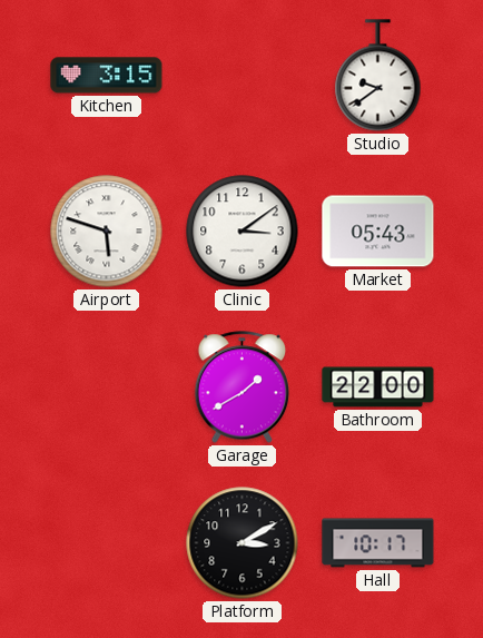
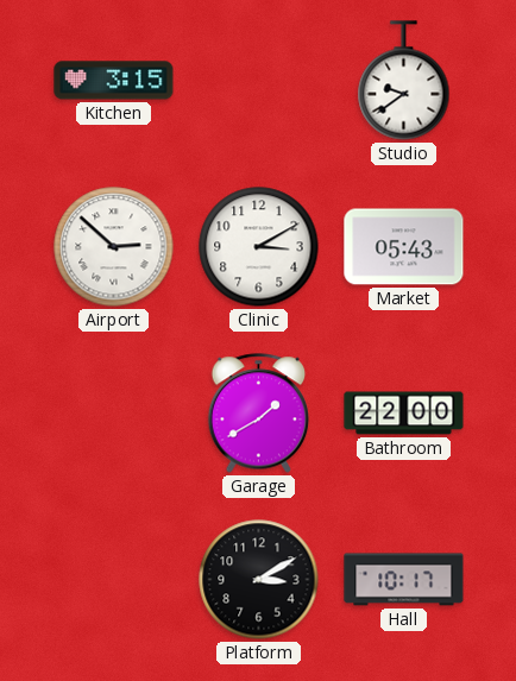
Airport: 5:48 -> 2:52
Clinic: 3:09 -> 3:10
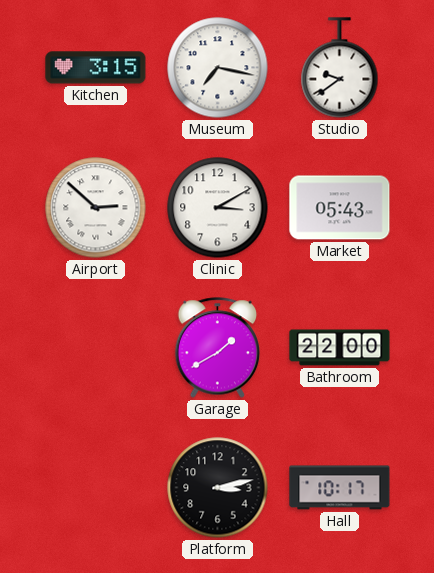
Museum: none -> 7:17
Platform: 3:10 -> 3:13
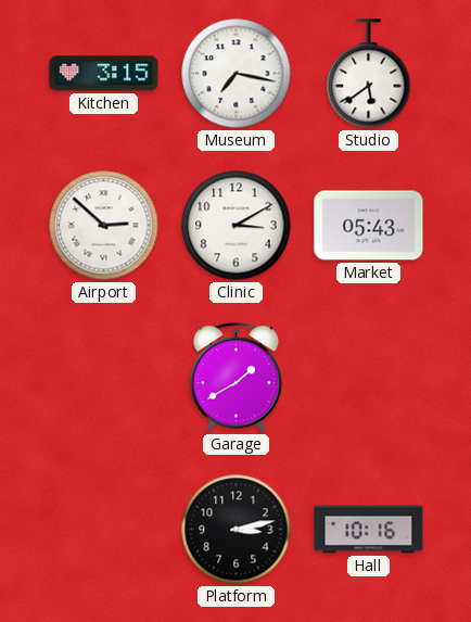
Studio: 9:39 -> 5:39
Bathroom: 22:00 -> none
Hall: 10:17 -> 10:16
